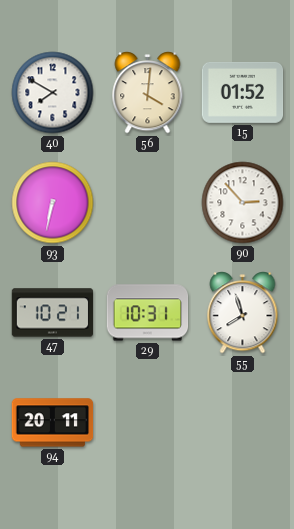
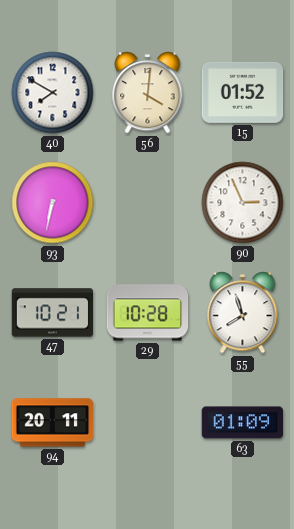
90: 2:53 -> 2:56
29: 10:31 -> 10:28
63: none -> 01:09
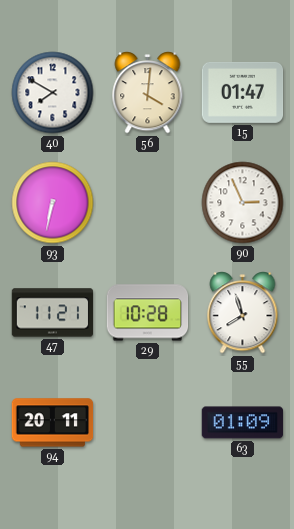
15: 01:52 -> 01:47
47: 10:21 -> 11:21
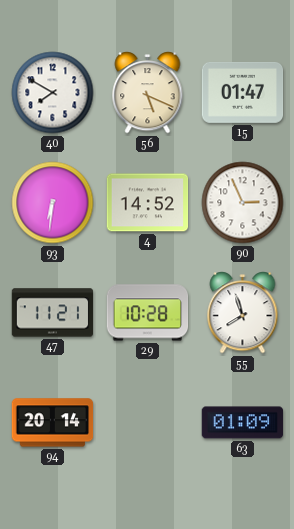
56: 4:01 -> 5:19
93: 6:32 -> 6:31
4: none -> 14:52
94: 20:11 -> 20:14
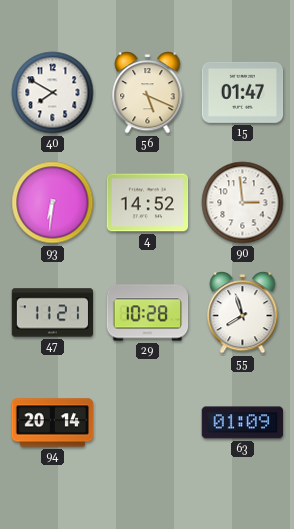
90: 2:56 -> 2:59
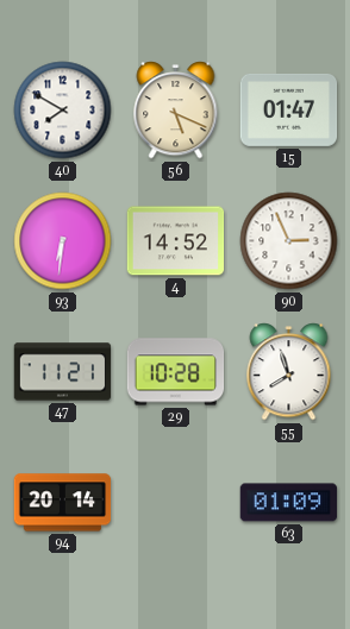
90: 2:59 -> 2:56
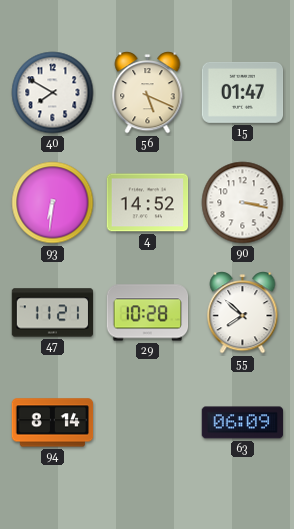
90: 2:56 -> 3:17
55: 7:57 -> 7:52
94: 20:14 -> 8:14
63: 01:09 -> 06:09
